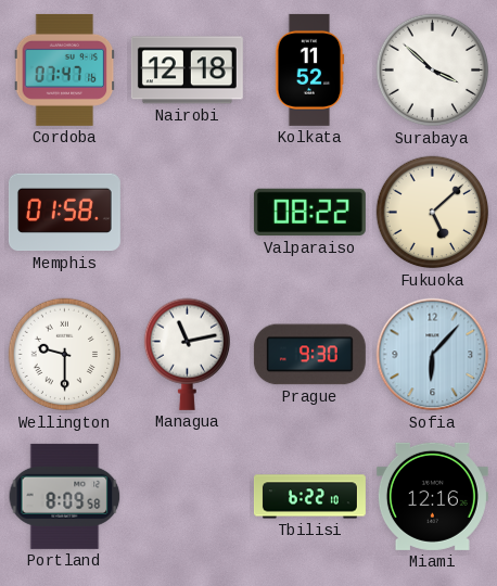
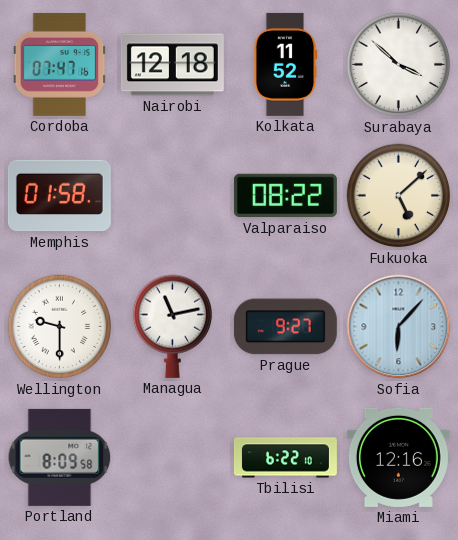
Prague: 9:30 -> 9:27
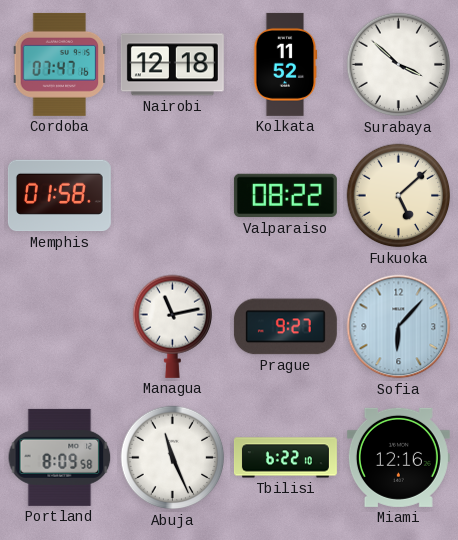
Wellington: 9:30 -> none
Abuja: none -> 11:26
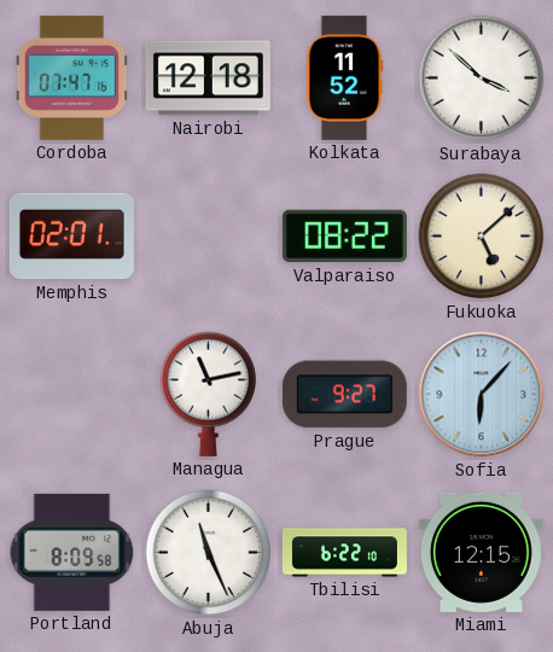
Memphis: 01:58 -> 02:01
Miami: 12:16 -> 12:15
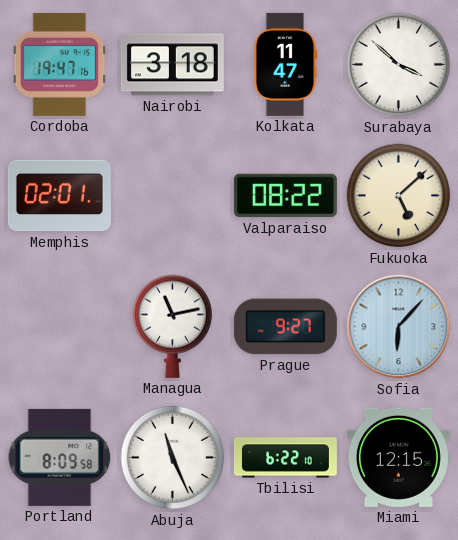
Cordoba: 07:47 -> 19:47
Nairobi: 12:18 -> 3:18
Kolkata: 11:52 -> 11:47
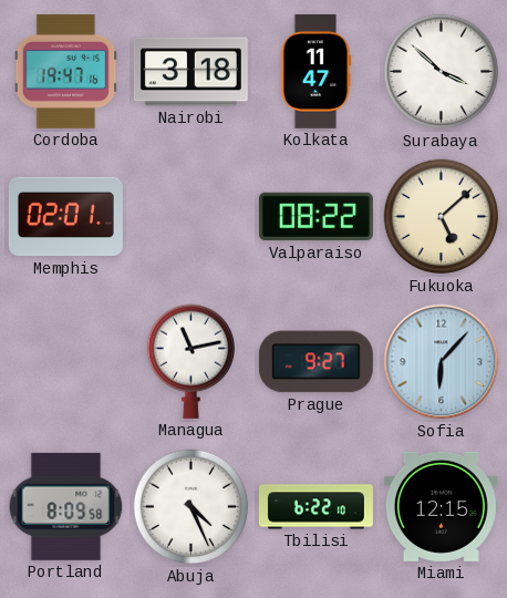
Abuja: 11:26 -> 4:26
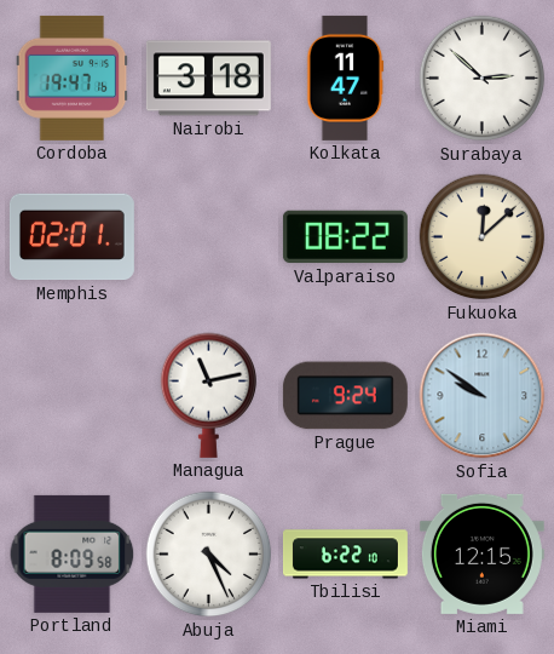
Surabaya: 3:52 -> 2:52
Fukuoka: 5:08 -> 12:08
Prague: 9:27 -> 9:24
Sofia: 6:07 -> 9:51
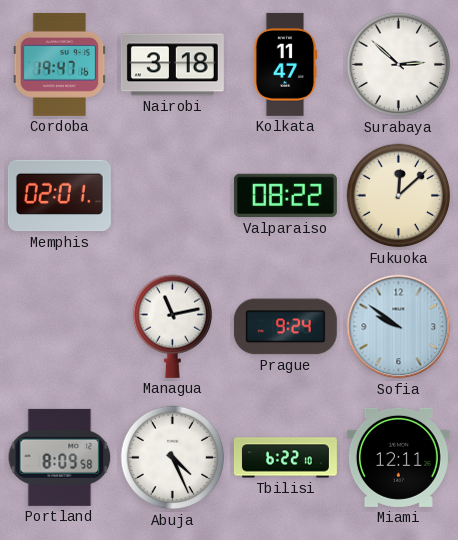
Miami: 12:15 -> 12:11
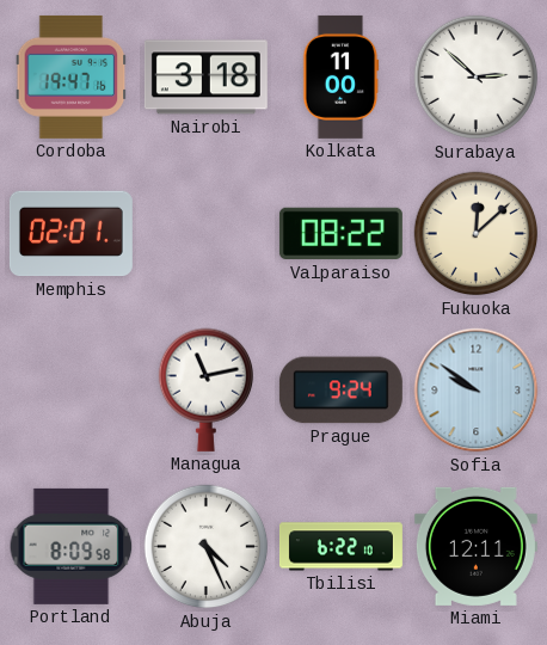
Kolkata: 11:47 -> 11:00
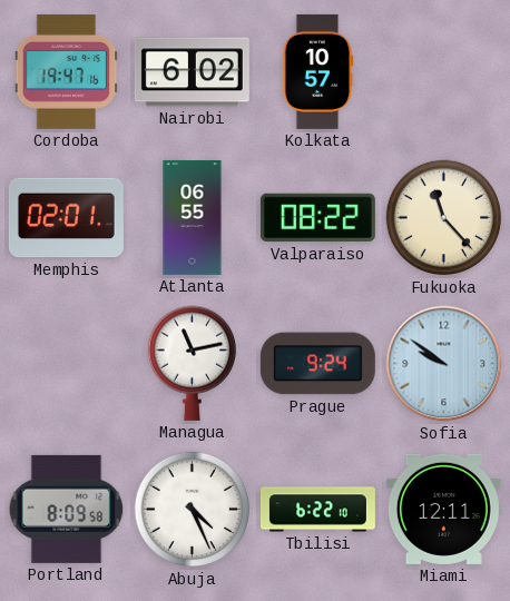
Nairobi: 3:18 -> 6:02
Kolkata: 11:00 -> 10:57
Surabaya: 2:52 -> none
Atlanta: none -> 06:55
Fukuoka: 12:08 -> 11:23
